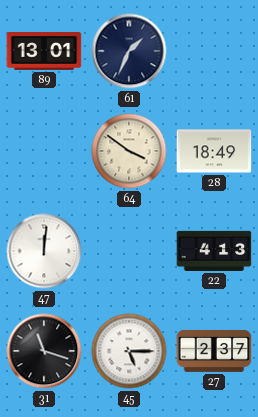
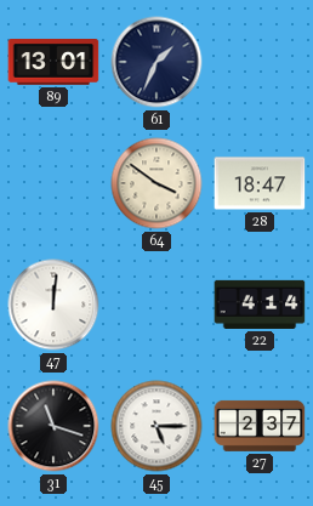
28: 18:49 -> 18:47
22: 4:13 -> 4:14
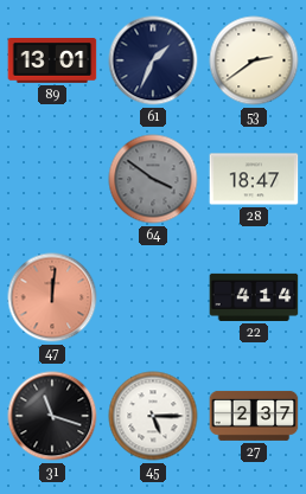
53: none -> 2:39
64 dial: cream -> grey
47 dial: white -> salmon
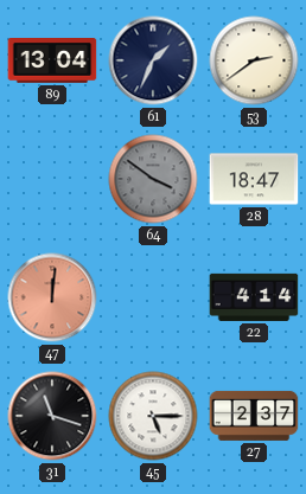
89: 13:01 -> 13:04
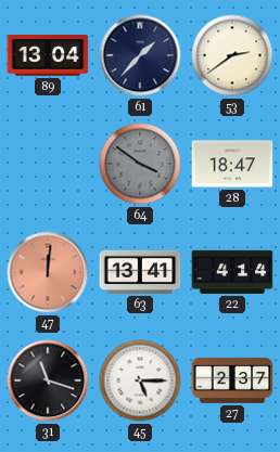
61: 1:34 -> 1:37
63: none -> 13:41
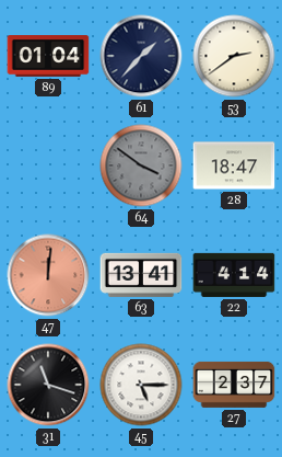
89: 13:04 -> 01:04
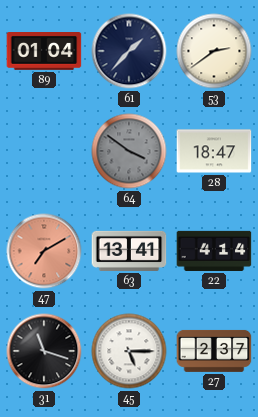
47: 12:01 -> 7:10
